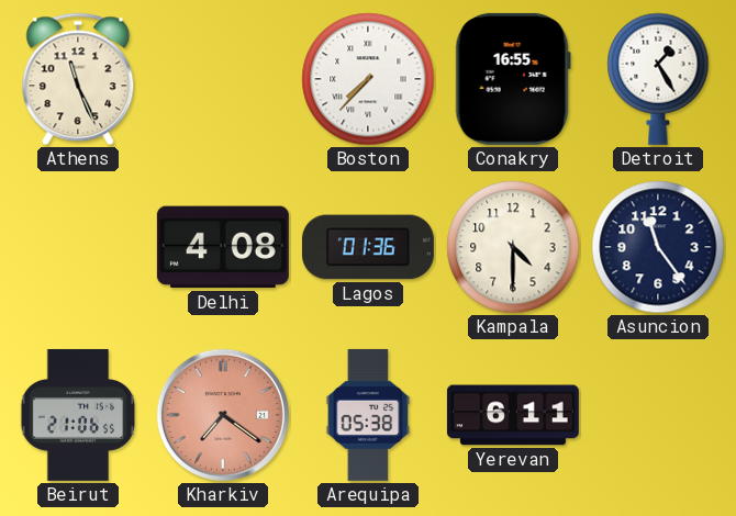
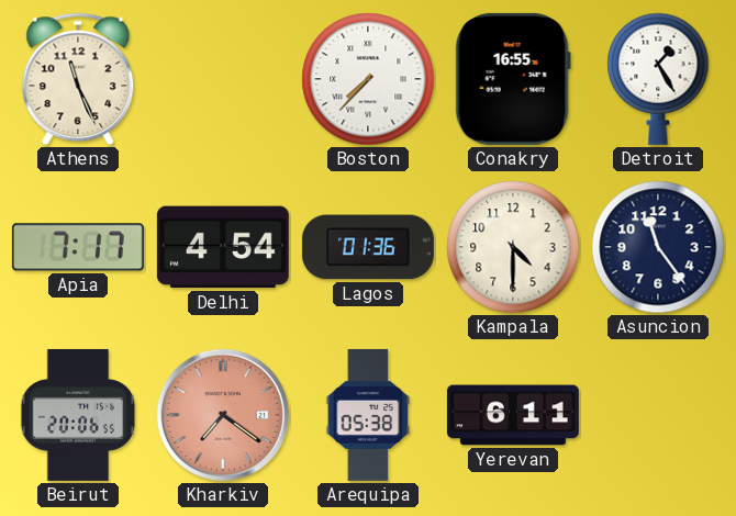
Apia: none -> 7:17
Delhi: 4:08 -> 4:54
Beirut: 21:06 -> 20:06
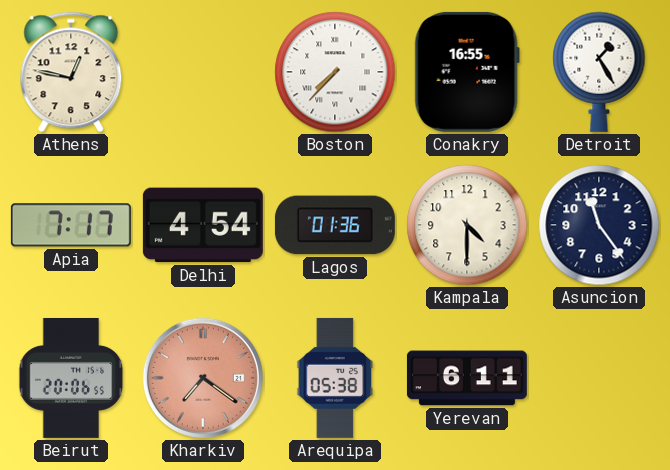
Athens: 11:26 -> 12:47
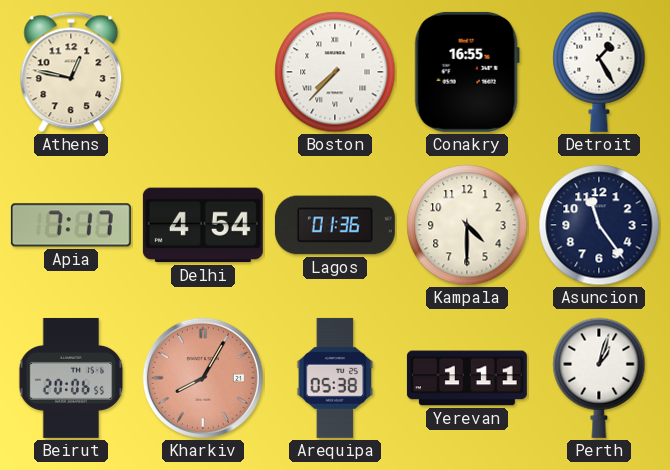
Kharkiv: 7:21 -> 8:05
Yerevan: 6:11 -> 1:11
Perth: none -> 1:03
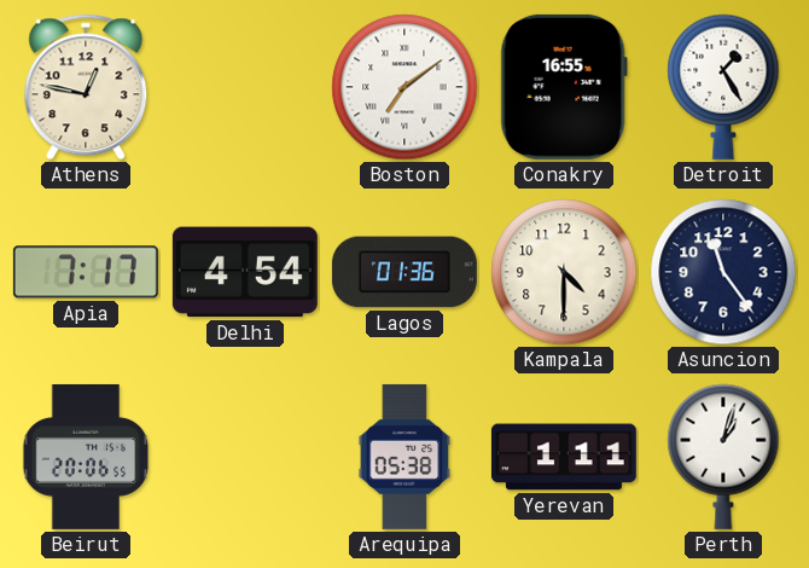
Boston: 7:37 -> 7:09
Kharkiv: 8:05 -> none
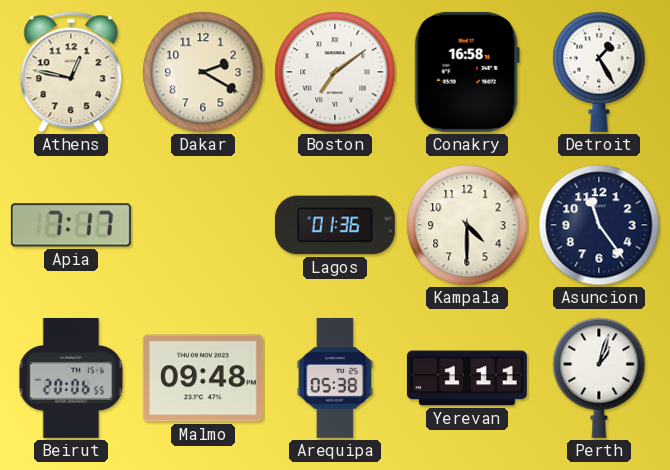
Dakar: none -> 2:20
Conakry: 16:55 -> 16:58
Delhi: 4:54 -> none
Malmo: none -> 09:48
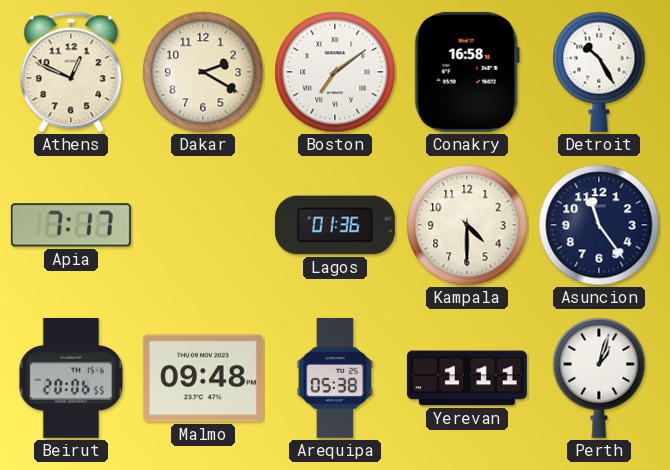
Athens: 12:47 -> 12:49
Detroit: 1:25 -> 10:25
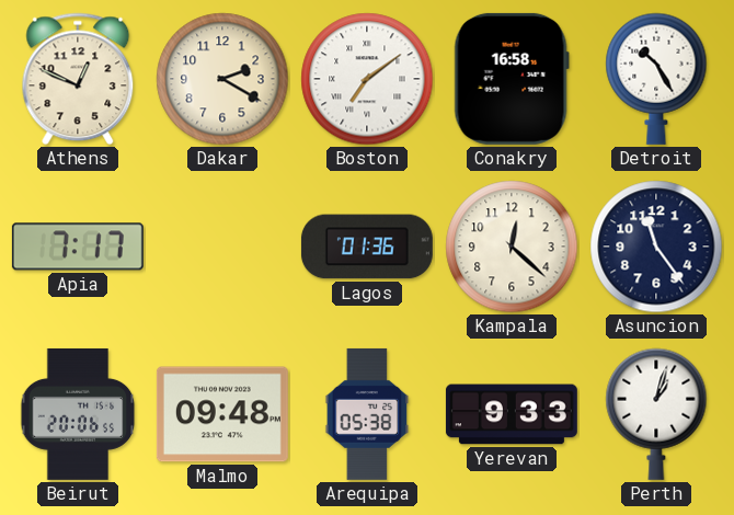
Kampala: 4:30 -> 12:22
Yerevan: 1:11 -> 9:33
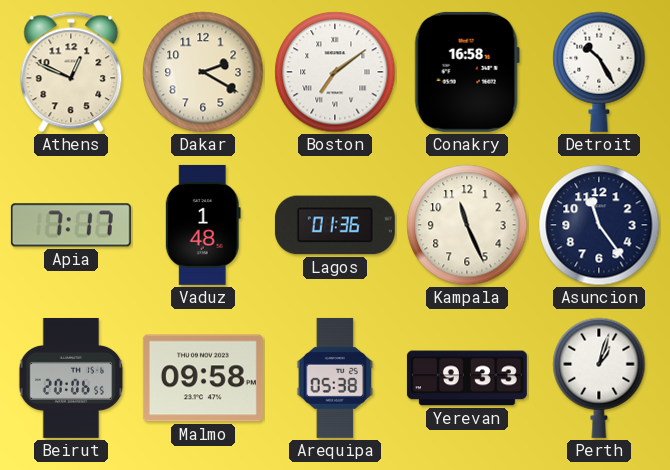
Vaduz: none -> 1:48
Kampala: 12:22 -> 11:26
Malmo: 09:48 -> 09:58
